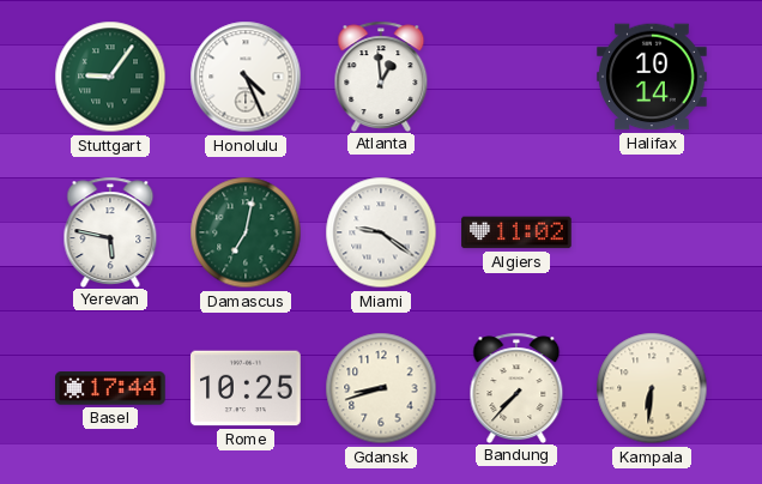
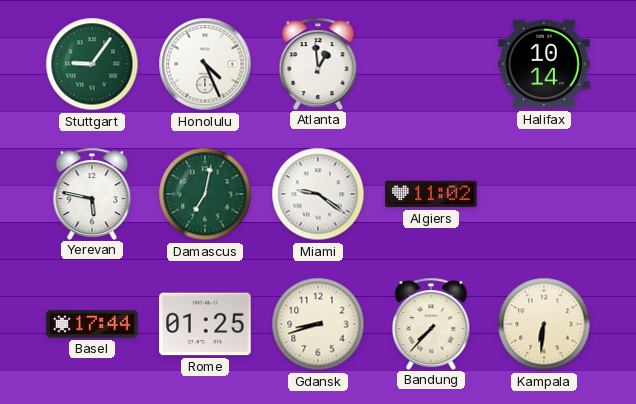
Rome: 10:25 -> 01:25
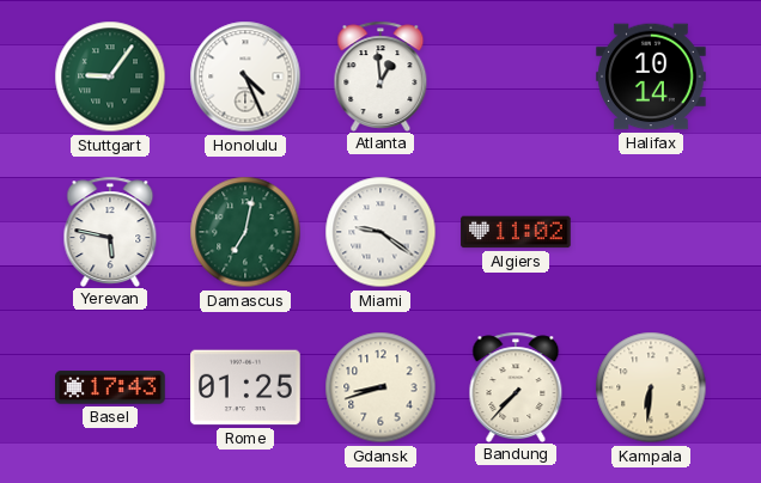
Basel: 17:44 -> 17:43
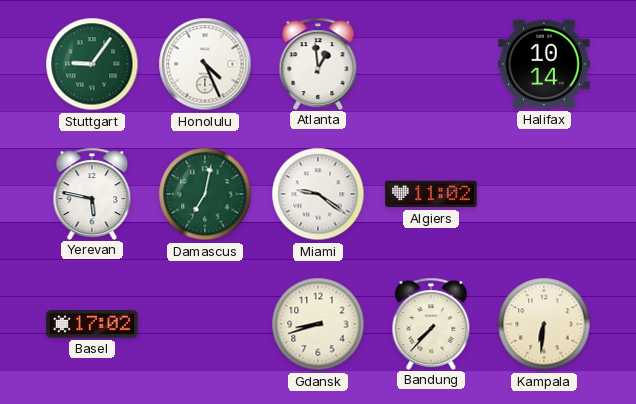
Basel: 17:43 -> 17:02
Rome: 01:25 -> none
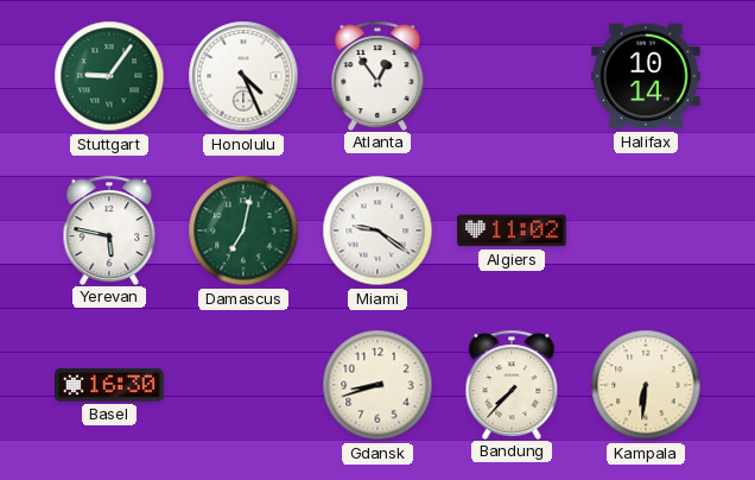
Atlanta: 12:59 -> 12:54
Basel: 17:02 -> 16:30
